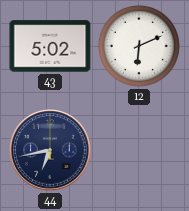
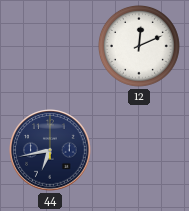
43: 5:02 -> none
12: 6:11 -> 12:11
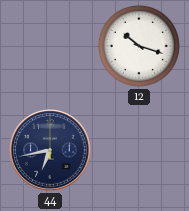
12: 12:11 -> 10:18
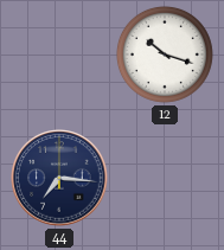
44: 6:43 -> 7:16
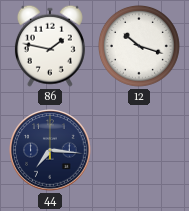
86: none -> 1:47
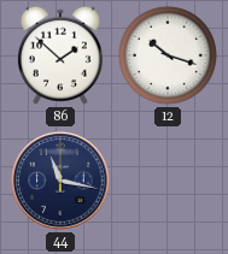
86: 1:47 -> 1:52
44: 7:16 -> 11:17
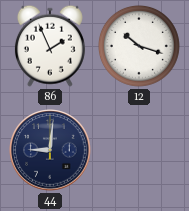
86: 1:52 -> 1:56
44: 11:17 -> 9:01
